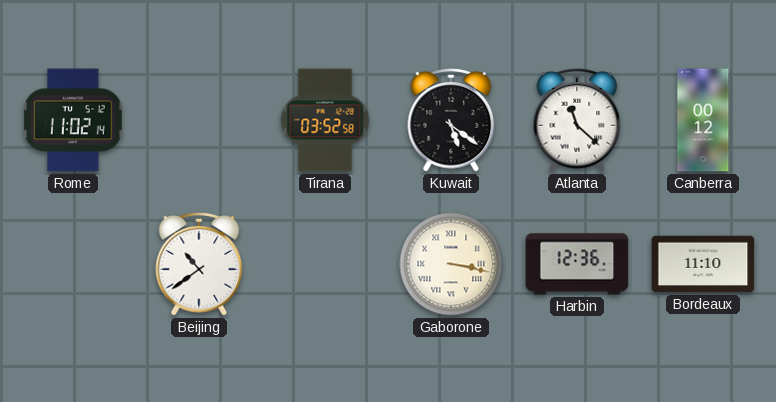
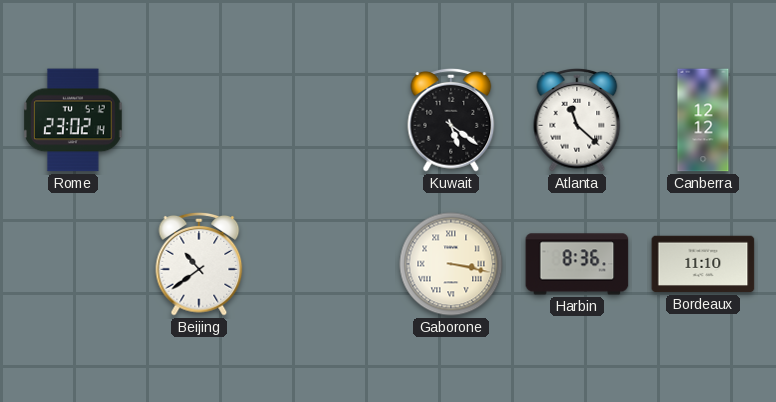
Rome: 11:02 -> 23:02
Tirana: 03:52 -> none
Canberra: 00:12 -> 12:12
Harbin: 12:36 -> 8:36
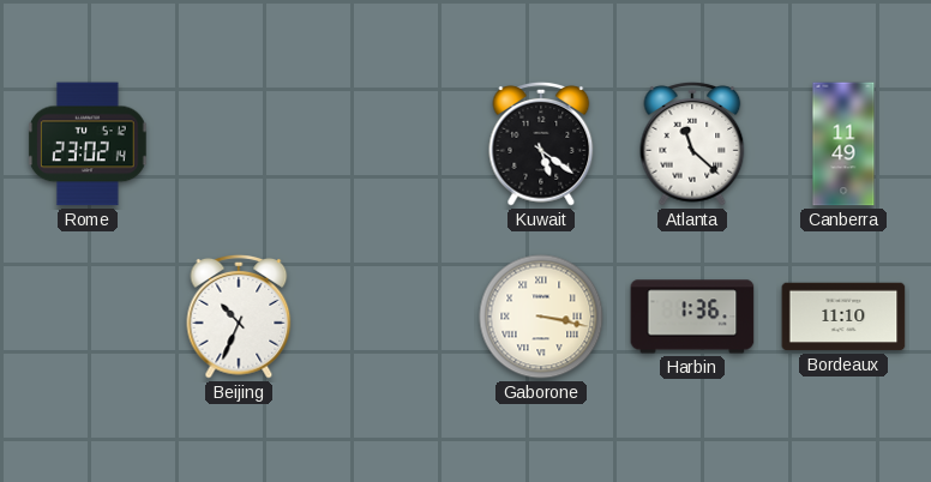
Canberra: 12:12 -> 11:49
Beijing: 10:39 -> 10:34
Harbin: 8:36 -> 1:36
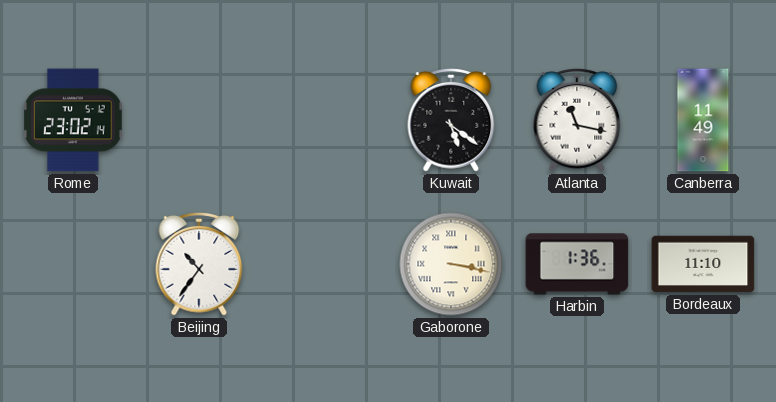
Atlanta: 11:22 -> 11:17
Beijing: 10:34 -> 10:36
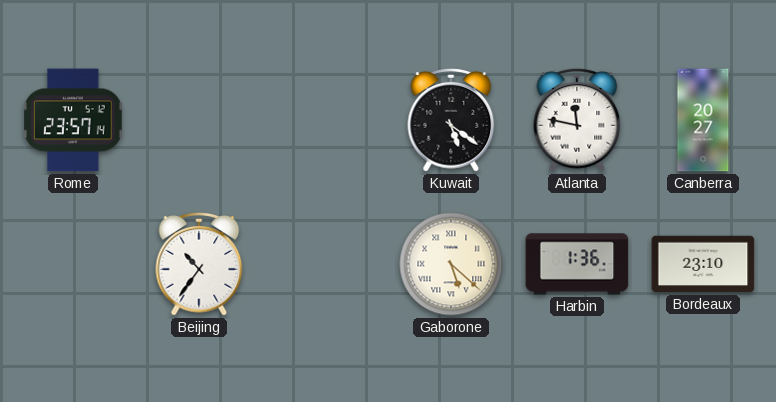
Rome: 23:02 -> 23:57
Atlanta: 11:17 -> 11:47
Canberra: 11:49 -> 20:27
Gaborone: 3:17 -> 5:22
Bordeaux: 11:10 -> 23:10
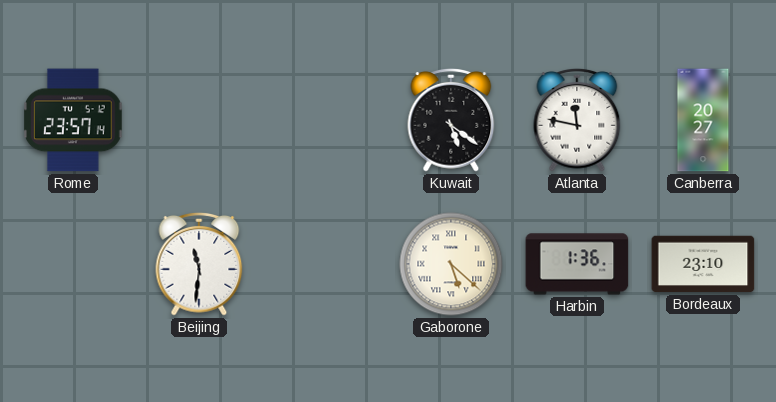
Beijing: 10:36 -> 11:31
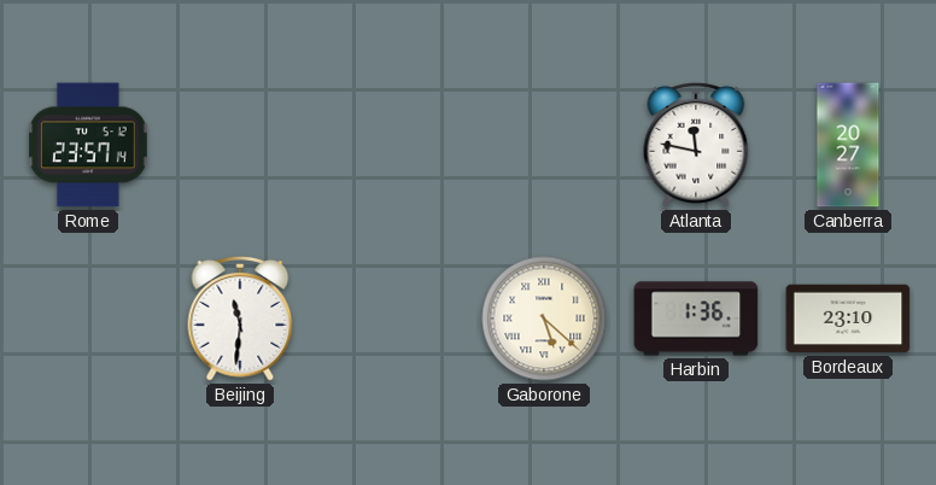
Kuwait: 5:21 -> none
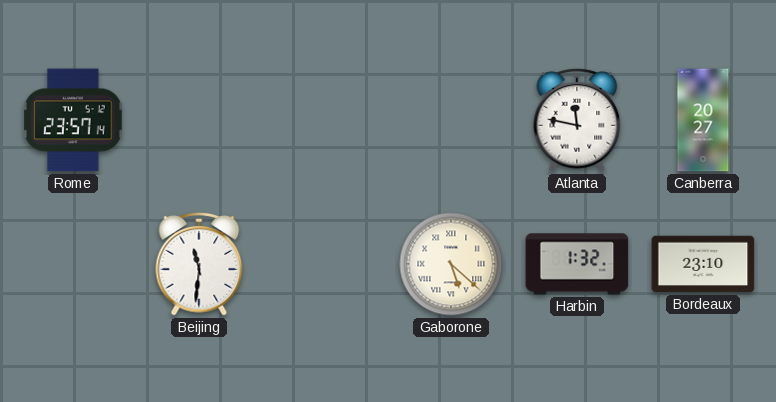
Harbin: 1:36 -> 1:32
